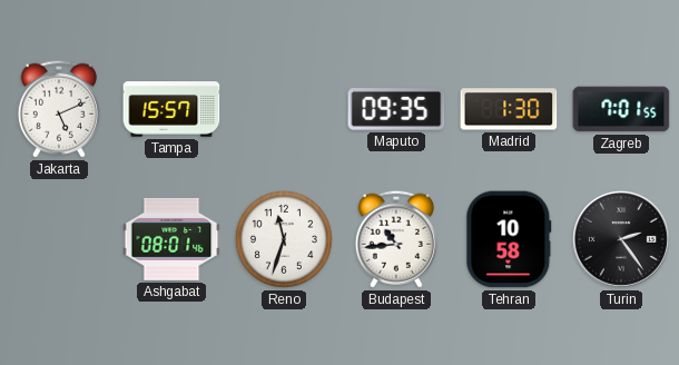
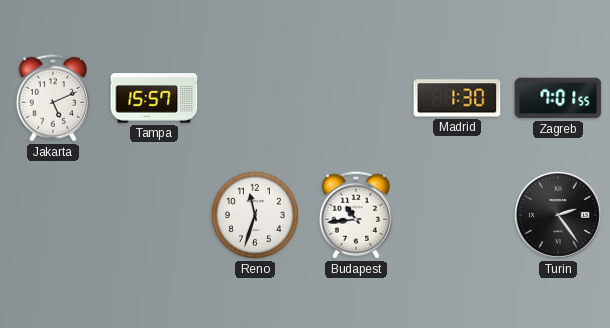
Maputo: 09:35 -> none
Ashgabat: 08:01 -> none
Tehran: 10:58 -> none
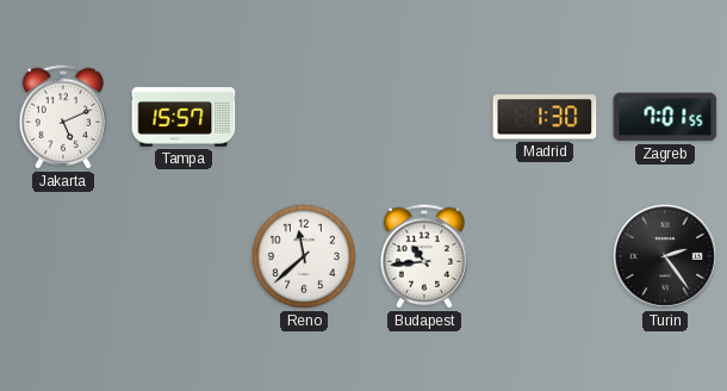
Reno: 11:33 -> 11:38
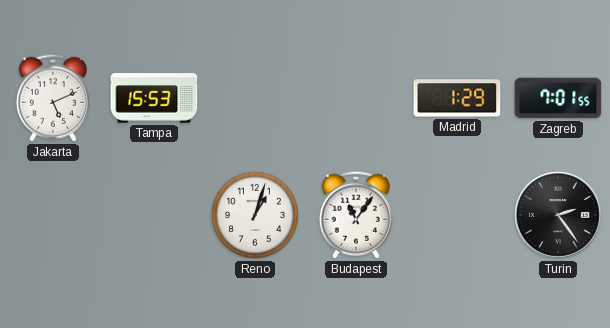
Tampa: 15:57 -> 15:53
Madrid: 1:30 -> 1:29
Reno: 11:38 -> 1:03
Budapest: 10:44 -> 11:06
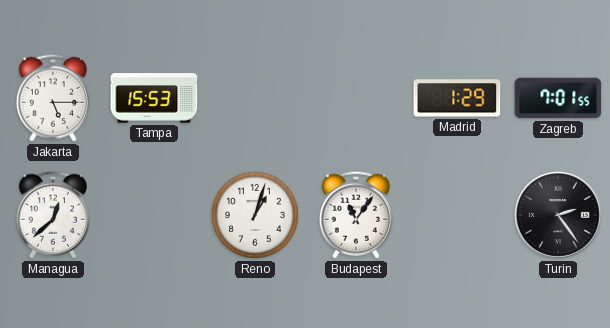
Jakarta: 5:11 -> 5:15
Managua: none -> 12:38
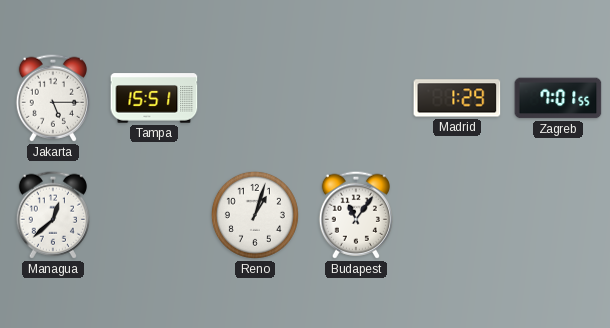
Tampa: 15:53 -> 15:51
Turin: 2:24 -> none
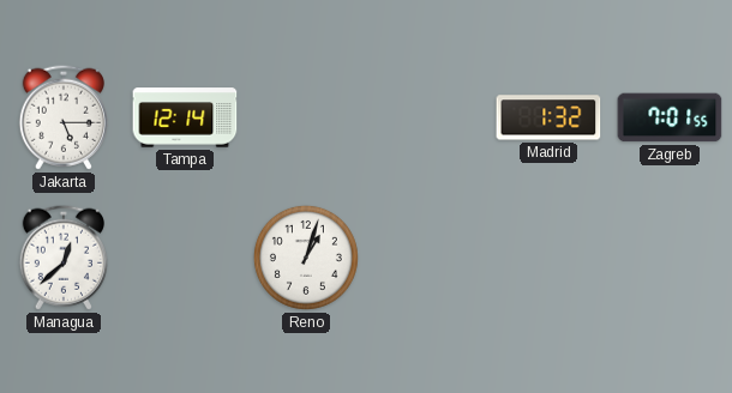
Tampa: 15:51 -> 12:14
Madrid: 1:29 -> 1:32
Budapest: 11:06 -> none
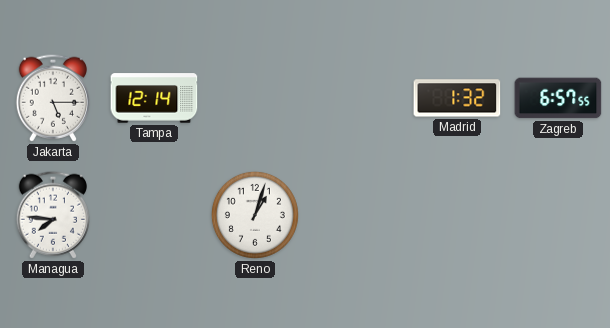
Zagreb: 7:01 -> 6:57
Managua: 12:38 -> 7:46
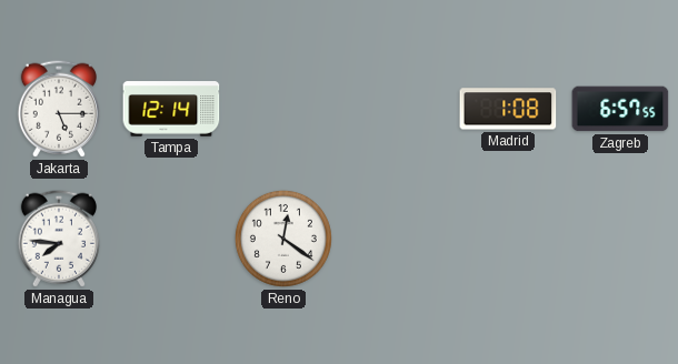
Madrid: 1:32 -> 1:08
Reno: 1:03 -> 12:21
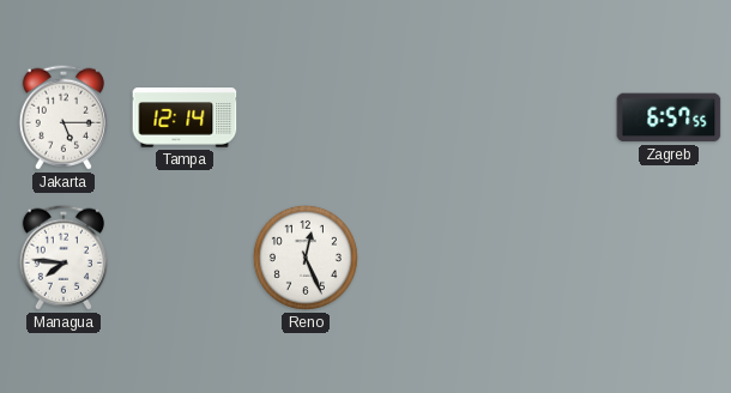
Madrid: 1:08 -> none
Reno: 12:21 -> 12:26
